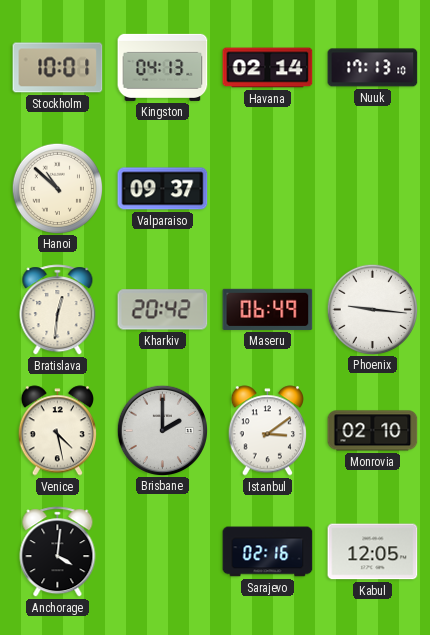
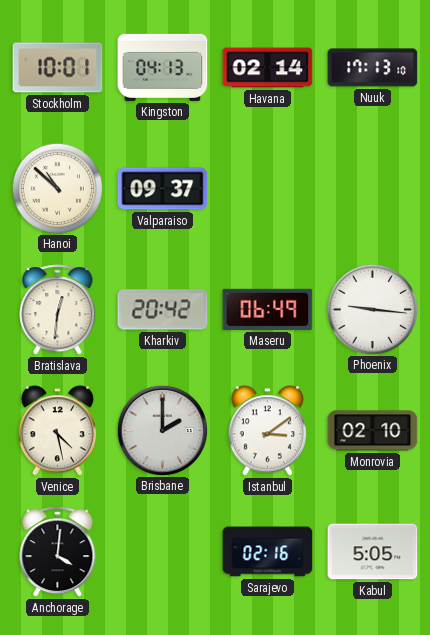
Kabul: 12:05 -> 5:05
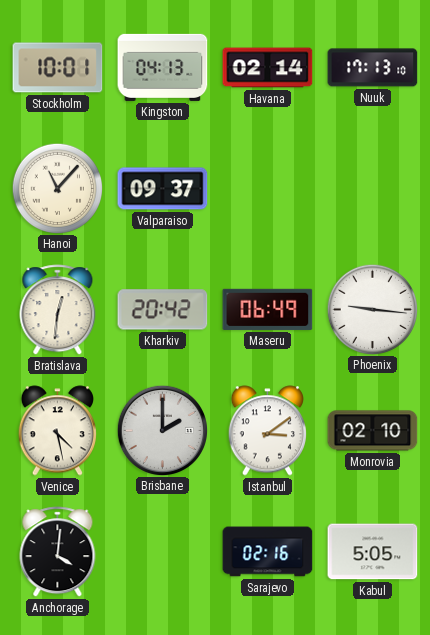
Hanoi: 10:52 -> 11:07
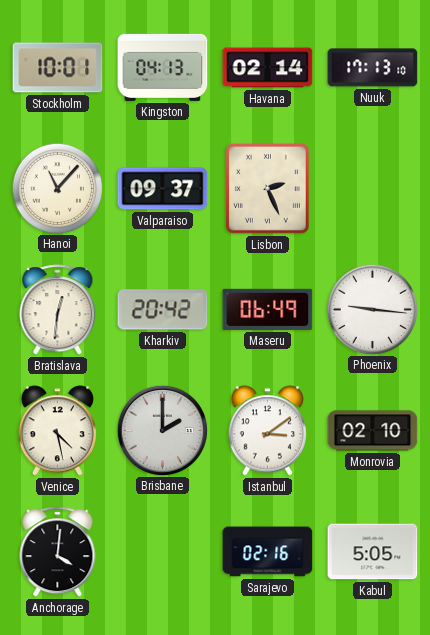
Lisbon: none -> 2:26
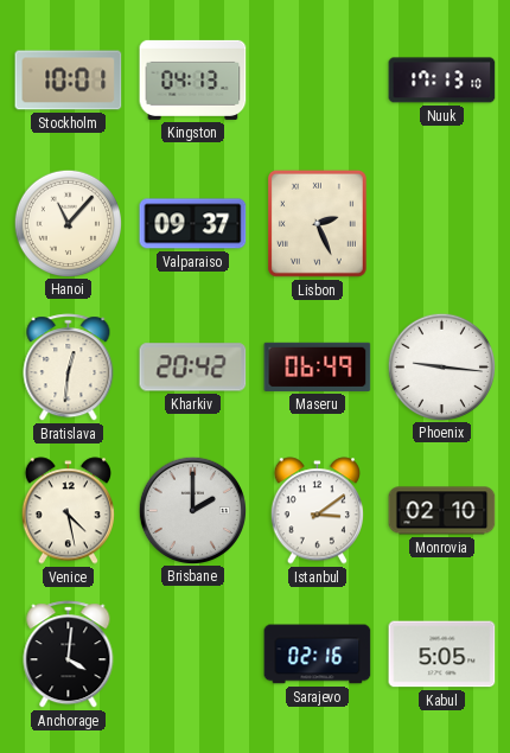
Havana: 02:14 -> none
